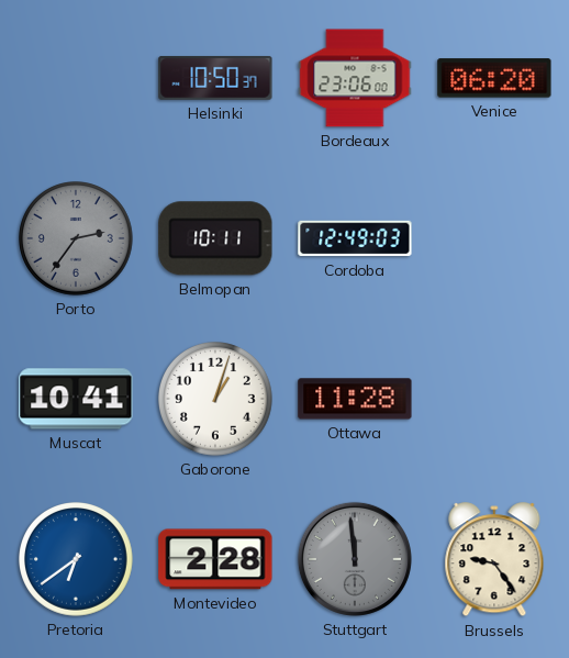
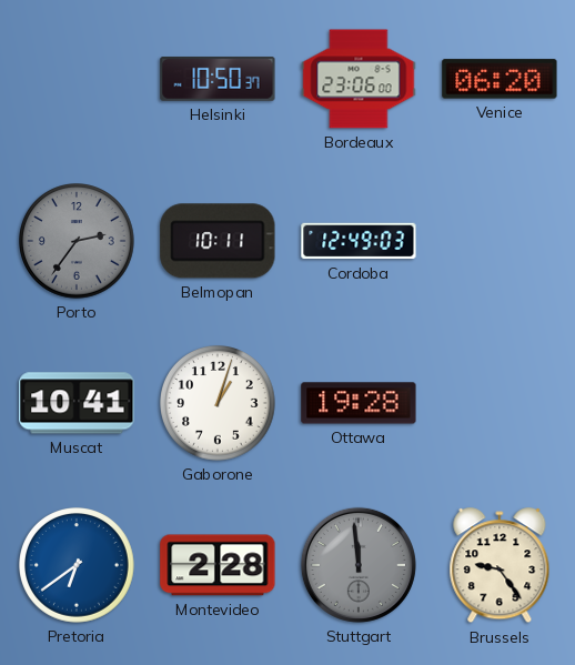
Ottawa: 11:28 -> 19:28
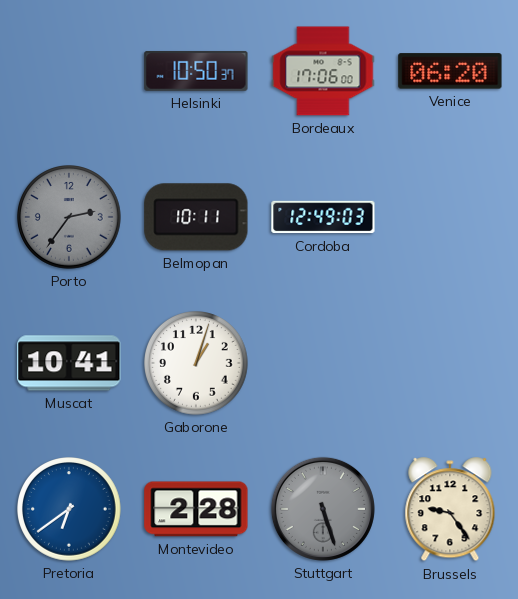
Bordeaux: 23:06 -> 17:06
Ottawa: 19:28 -> none
Stuttgart: 11:59 -> 5:27
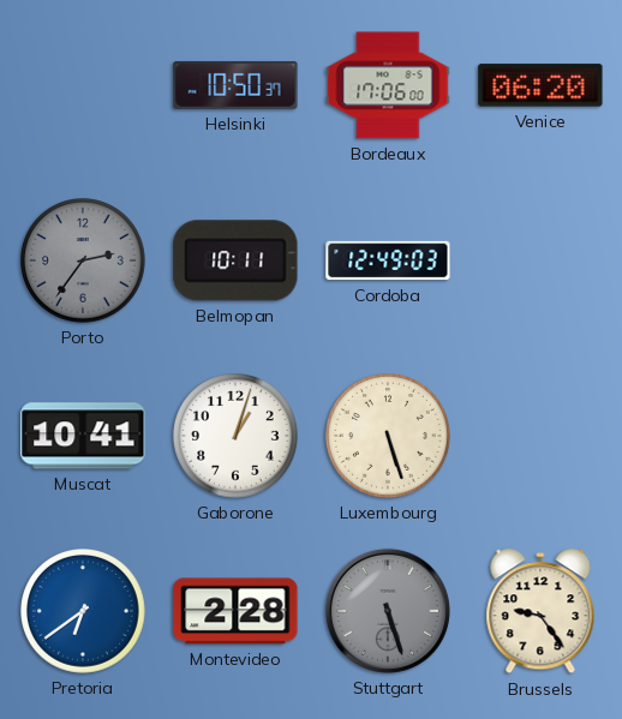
Luxembourg: none -> 5:27
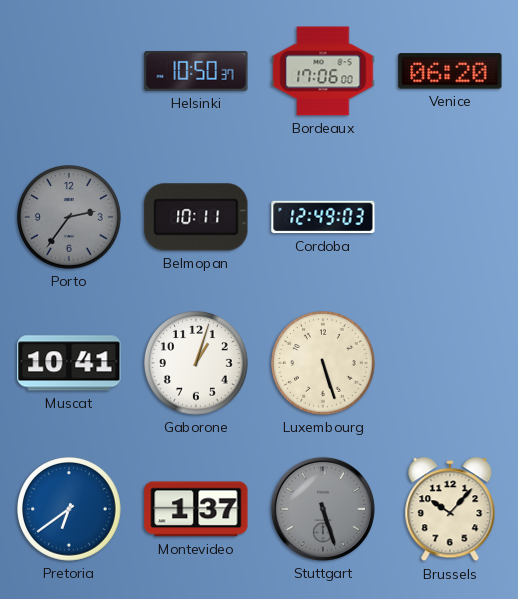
Montevideo: 2:28 -> 1:37
Brussels: 9:24 -> 10:07
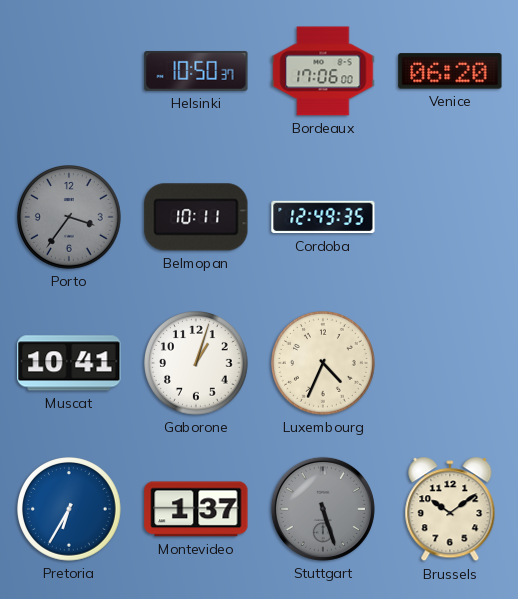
Porto: 2:36 -> 3:36
Cordoba: 12:49:03 -> 12:49:35
Luxembourg: 5:27 -> 4:34
Pretoria: 6:39 -> 6:35
Brussels: 10:07 -> 10:09
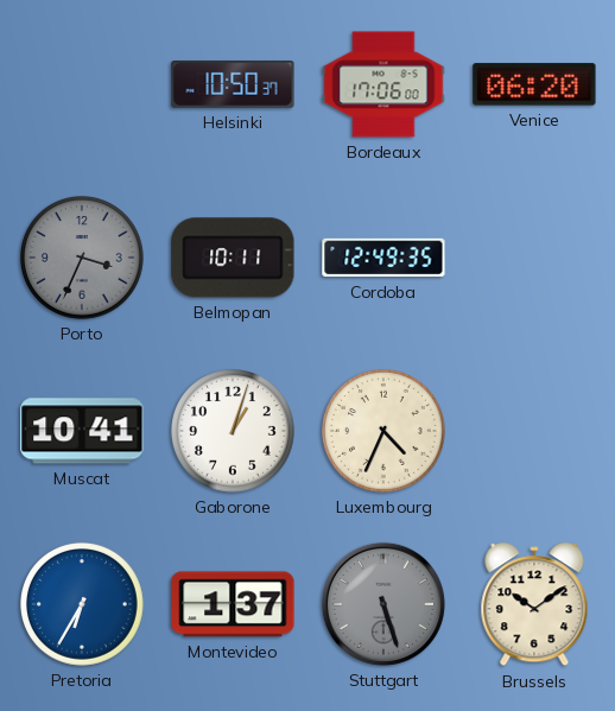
Porto: 3:36 -> 3:34
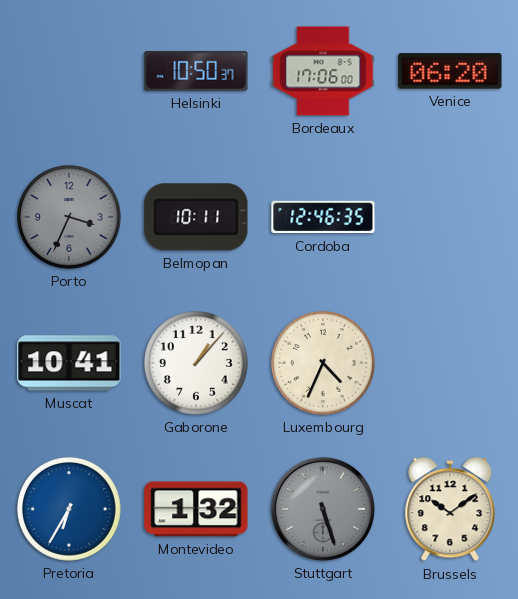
Cordoba: 12:49 -> 12:46
Gaborone: 1:03 -> 1:07
Montevideo: 1:37 -> 1:32
